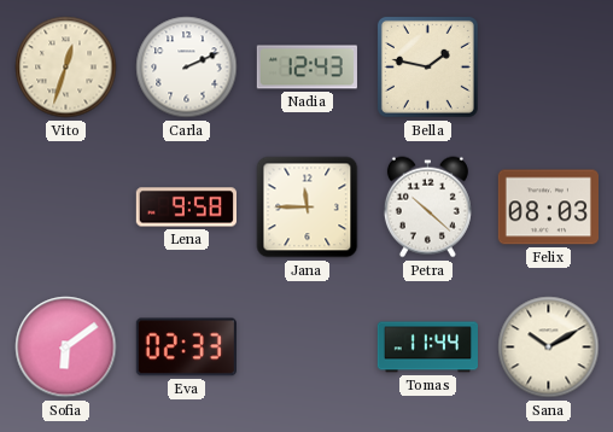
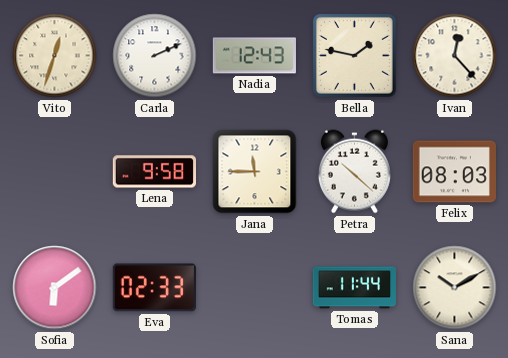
Ivan: none -> 12:23
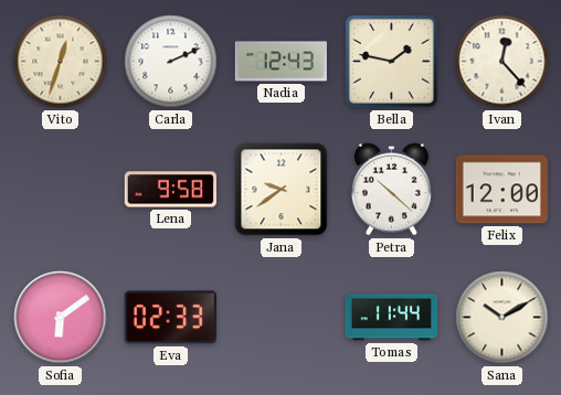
Jana: 11:45 -> 9:39
Felix: 08:03 -> 12:00
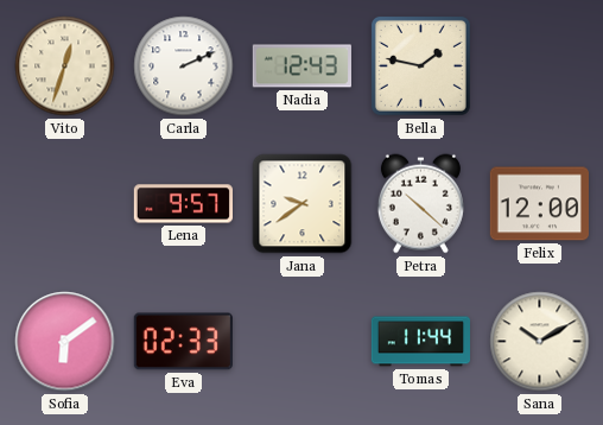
Ivan: 12:23 -> none
Lena: 9:58 -> 9:57
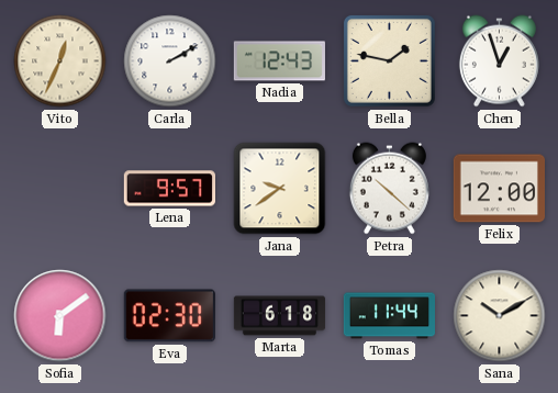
Vito: 12:33 -> 12:34
Carla: 2:11 -> 2:10
Chen: none -> 12:57
Eva: 02:33 -> 02:30
Marta: none -> 6:18
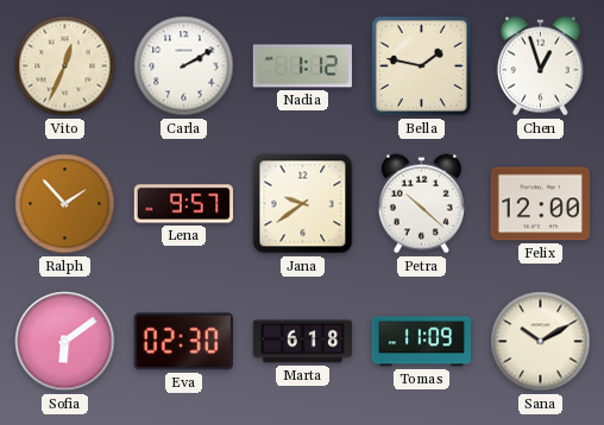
Nadia: 12:43 -> 1:12
Ralph: none -> 1:53
Tomas: 11:44 -> 11:09
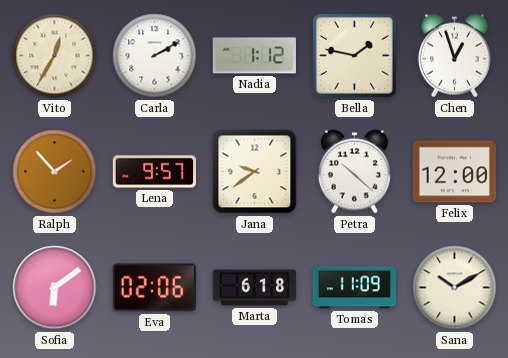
Vito: 12:34 -> 12:35
Eva: 02:30 -> 02:06
